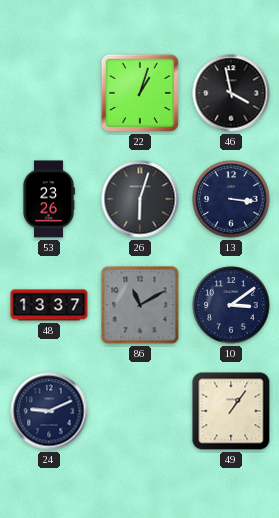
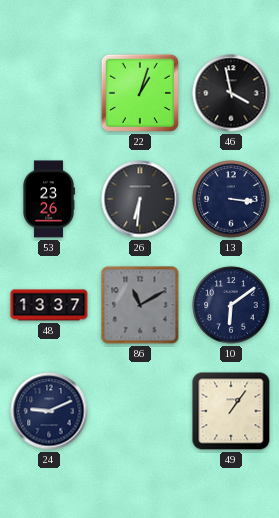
26: 6:03 -> 6:31
10: 3:09 -> 6:09
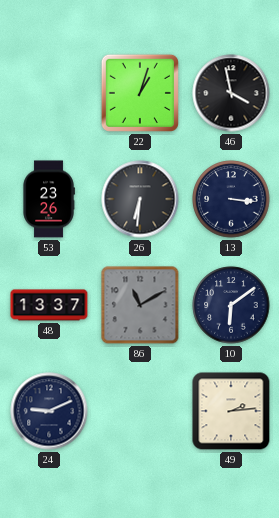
49: 1:06 -> 2:14
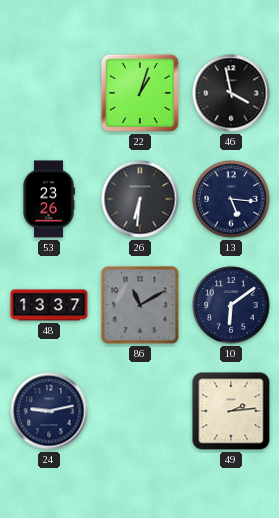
13: 3:16 -> 5:16
24: 9:11 -> 9:13
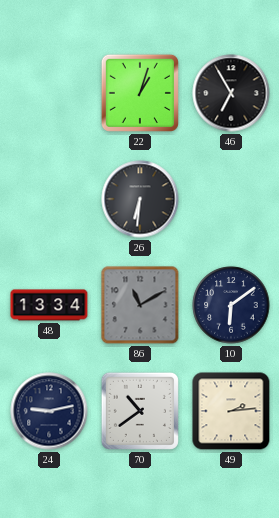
46: 3:58 -> 6:55
53: 23:26 -> none
13: 5:16 -> none
48: 13:37 -> 13:34
70: none -> 10:39
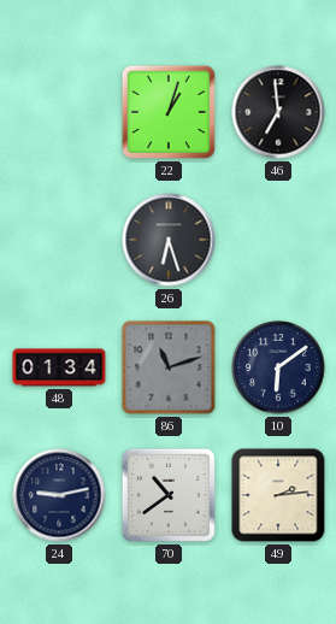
46: 6:55 -> 6:59
26: 6:31 -> 6:27
48: 13:34 -> 01:34
86: 11:10 -> 11:12
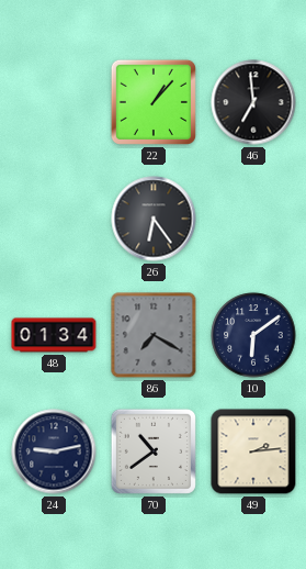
22: 1:03 -> 1:07
26: 6:27 -> 6:24
86: 11:12 -> 7:20
